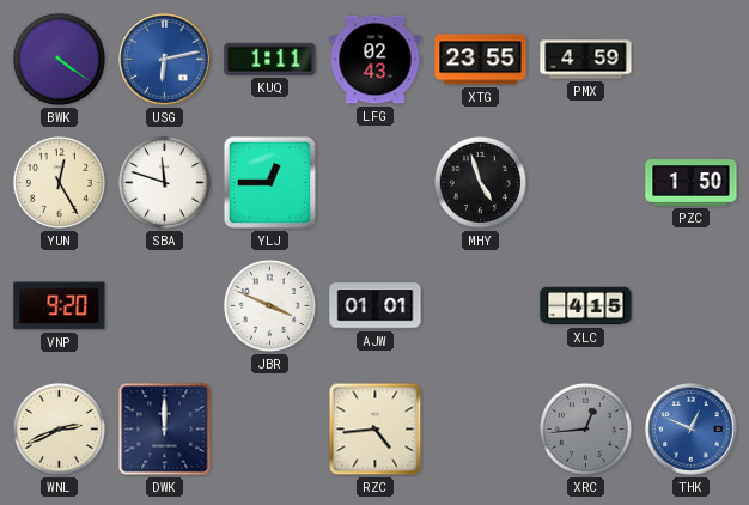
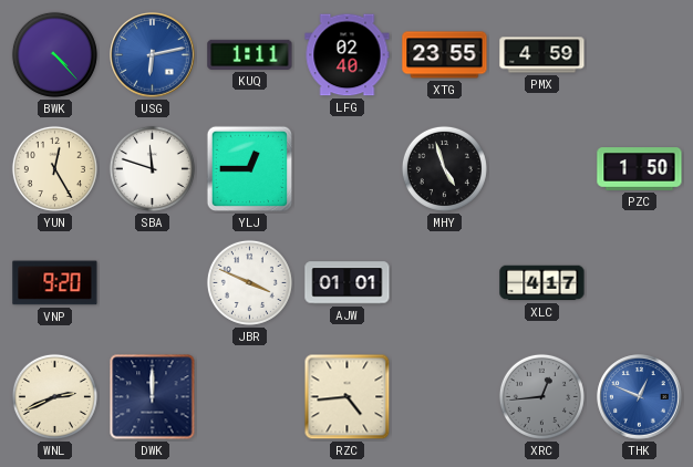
BWK: 4:21 -> 4:23
LFG: 02:43 -> 02:40
XLC: 4:15 -> 4:17
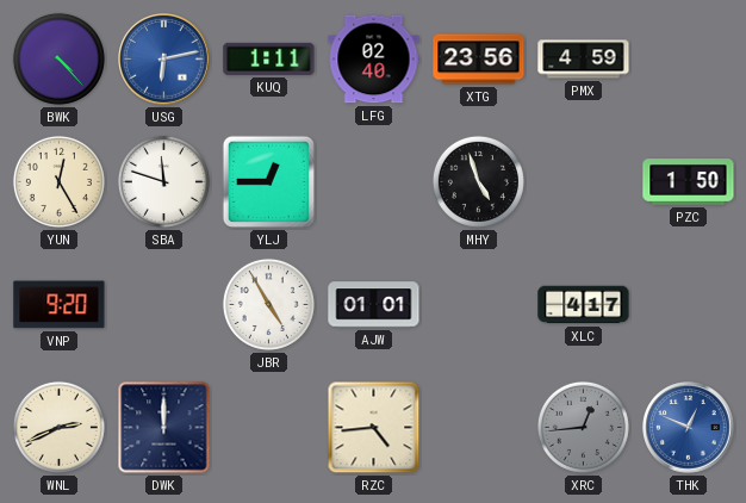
XTG: 23:55 -> 23:56
JBR: 3:49 -> 4:55
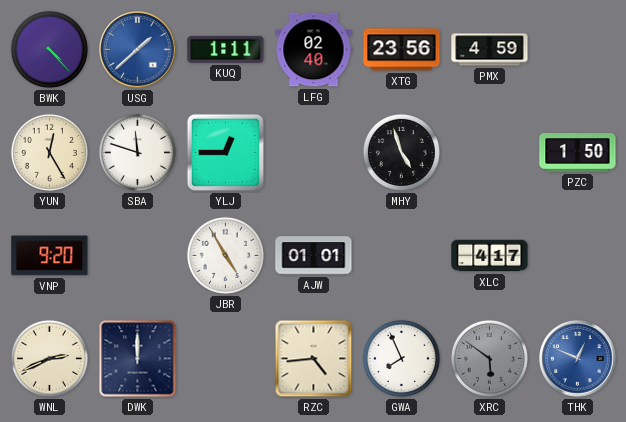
USG: 6:13 -> 1:38
GWA: none -> 7:56
XRC: 12:44 -> 5:51
